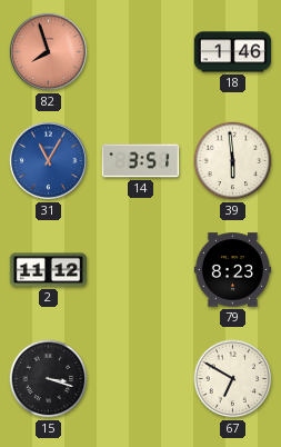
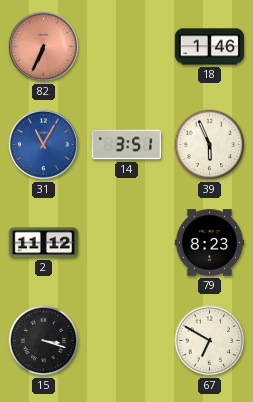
82: 7:57 -> 6:34
39: 5:59 -> 5:56
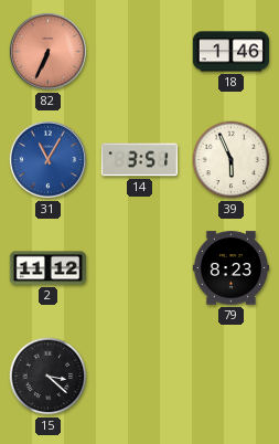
15: 3:18 -> 3:22
67: 6:50 -> none
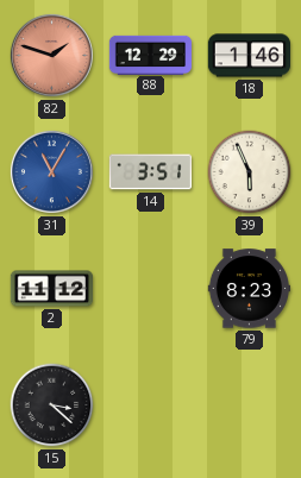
82: 6:34 -> 1:48
88: none -> 12:29
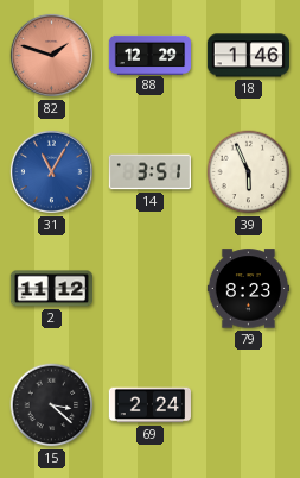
69: none -> 2:24
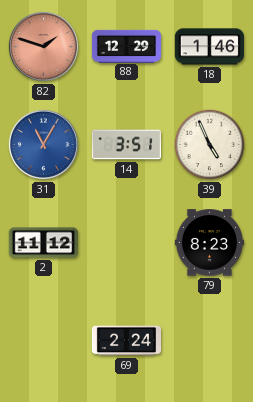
39: 5:56 -> 4:56
15: 3:22 -> none
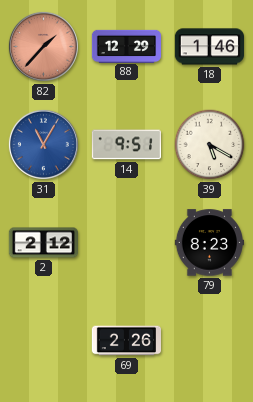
82: 1:48 -> 1:37
14: 3:51 -> 9:51
39: 4:56 -> 5:20
2: 11:12 -> 2:12
69: 2:24 -> 2:26
